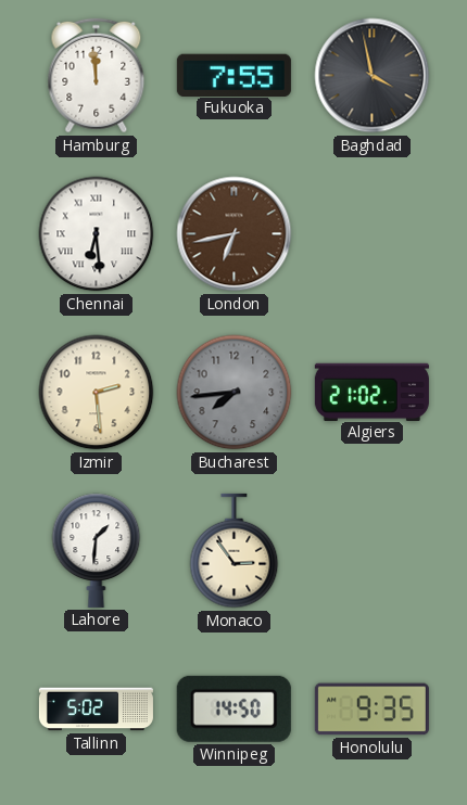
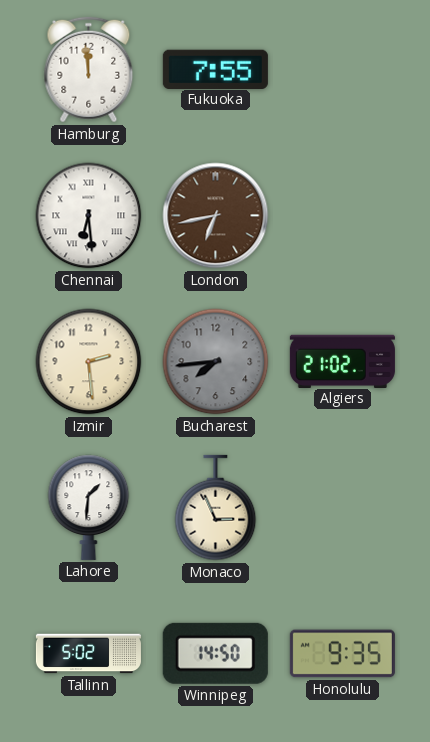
Baghdad: 3:58 -> none
Monaco: 2:54 -> 2:56
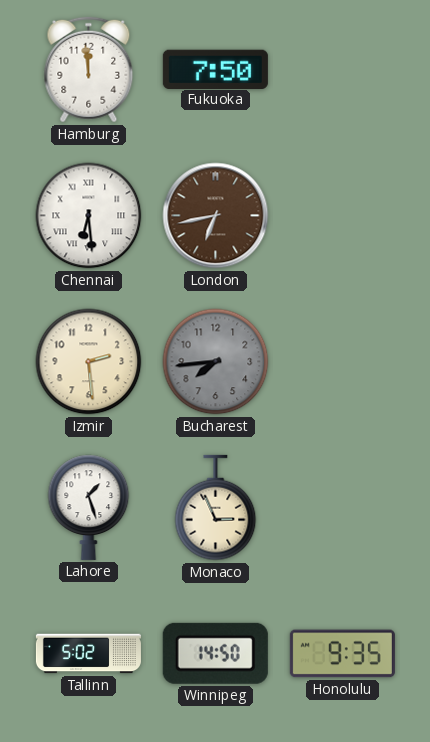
Fukuoka: 7:55 -> 7:50
Algiers: 21:02 -> none
Lahore: 1:31 -> 1:27
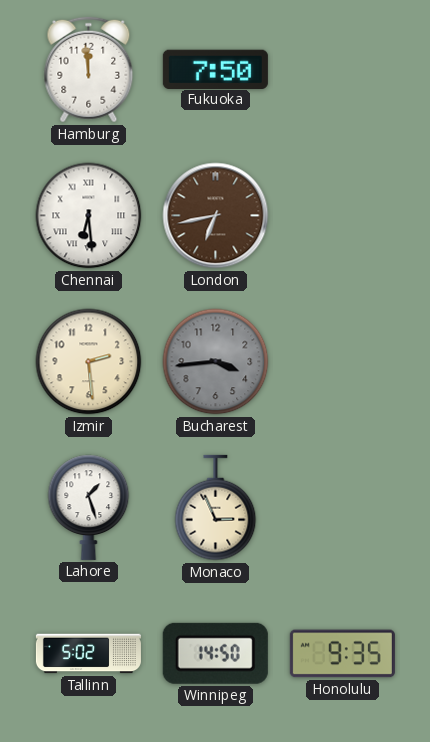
Bucharest: 7:44 -> 3:44
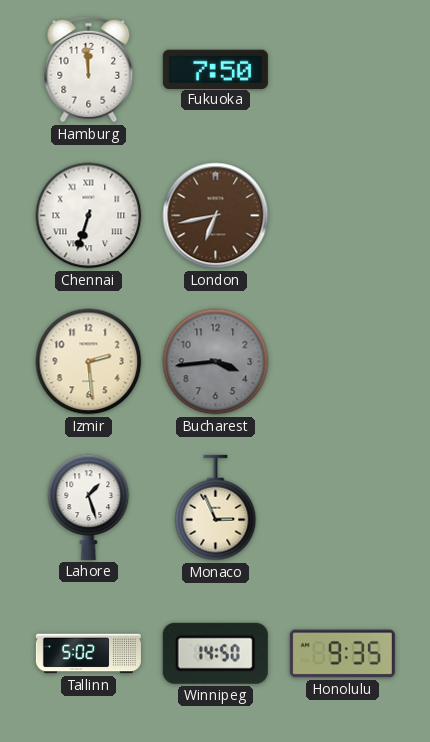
Chennai: 6:29 -> 6:33
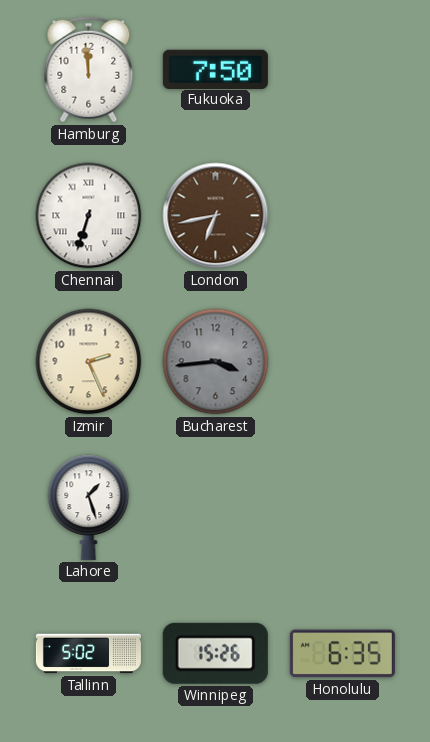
Izmir: 2:29 -> 2:26
Monaco: 2:56 -> none
Winnipeg: 14:50 -> 15:26
Honolulu: 9:35 -> 6:35
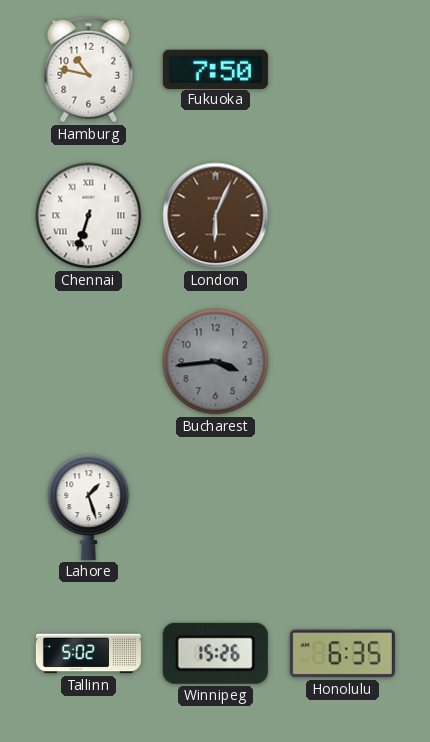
Hamburg: 11:59 -> 10:47
London: 6:43 -> 6:04
Izmir: 2:26 -> none
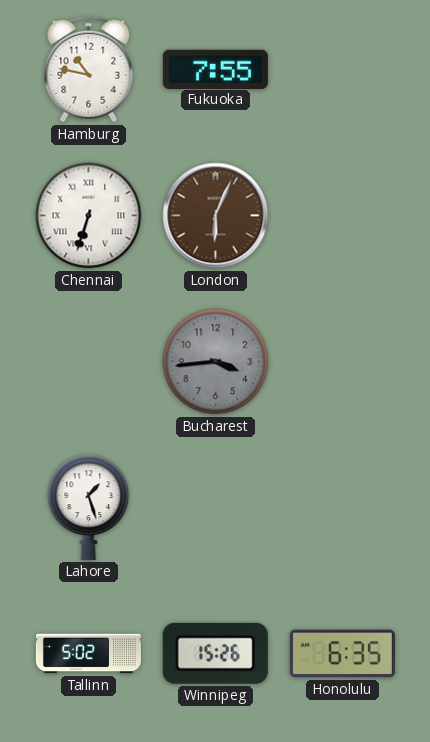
Fukuoka: 7:50 -> 7:55
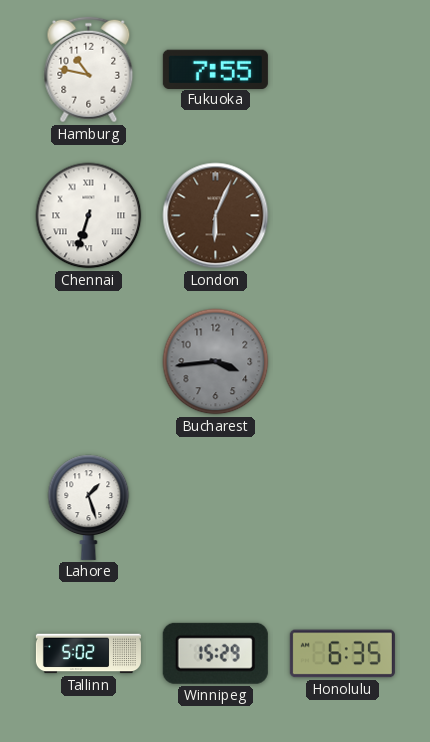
Winnipeg: 15:26 -> 15:29
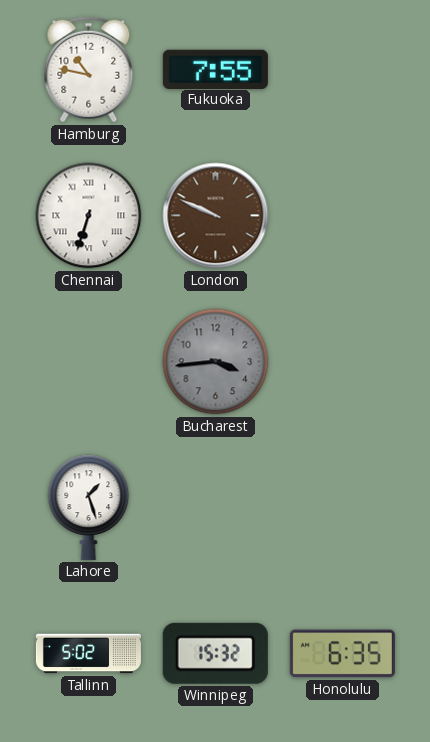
London: 6:04 -> 9:49
Winnipeg: 15:29 -> 15:32
